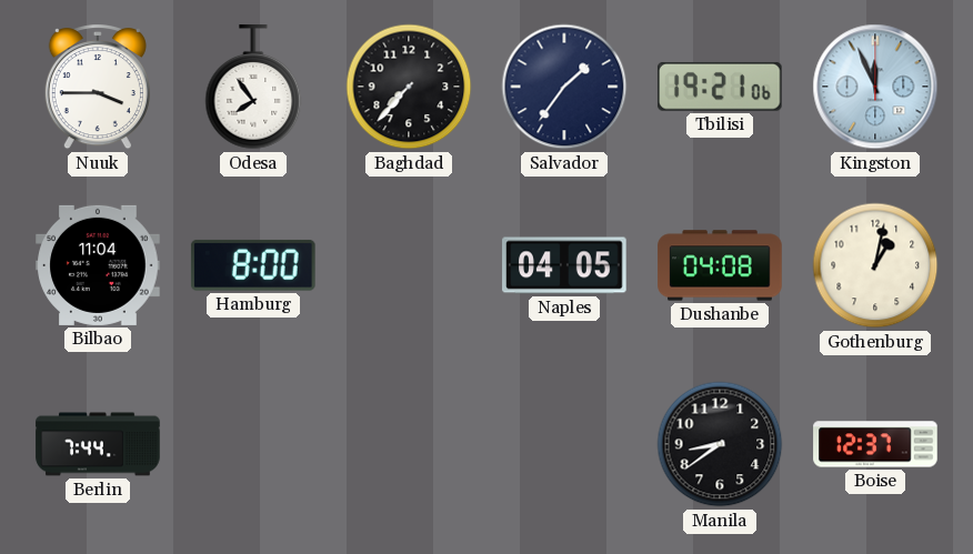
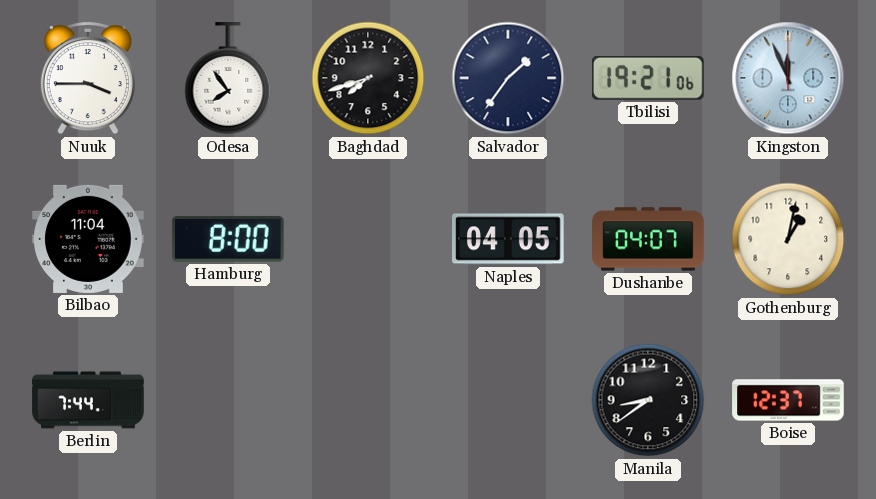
Baghdad: 7:37 -> 7:42
Dushanbe: 04:08 -> 04:07
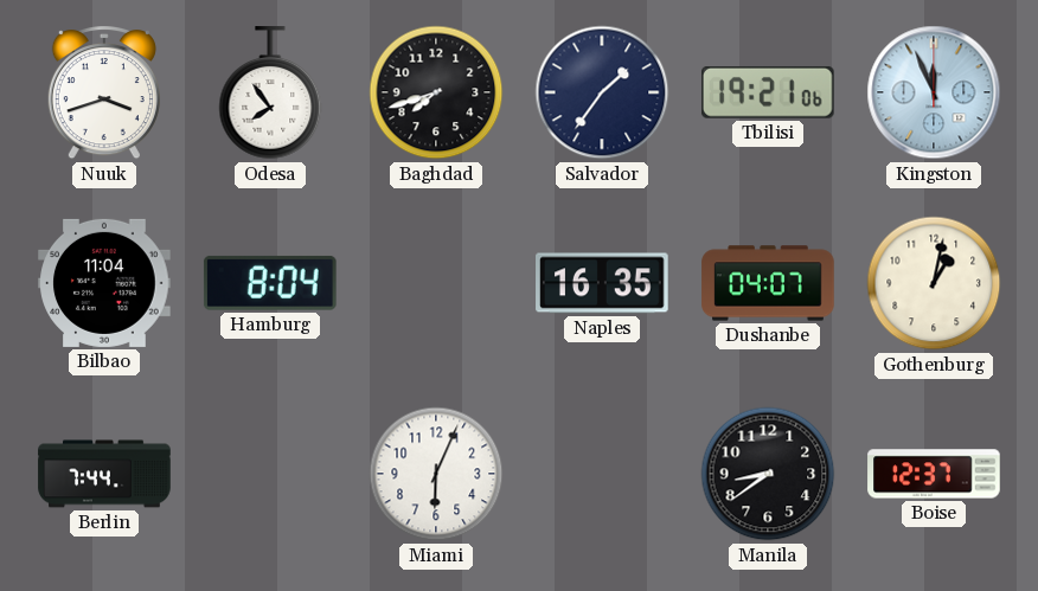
Nuuk: 3:45 -> 3:42
Hamburg: 8:00 -> 8:04
Naples: 04:05 -> 16:35
Miami: none -> 6:04
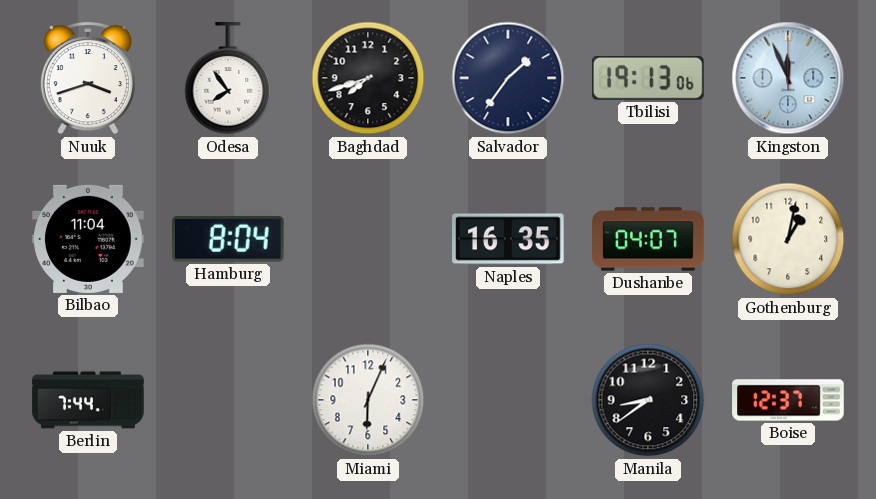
Tbilisi: 19:21 -> 19:13
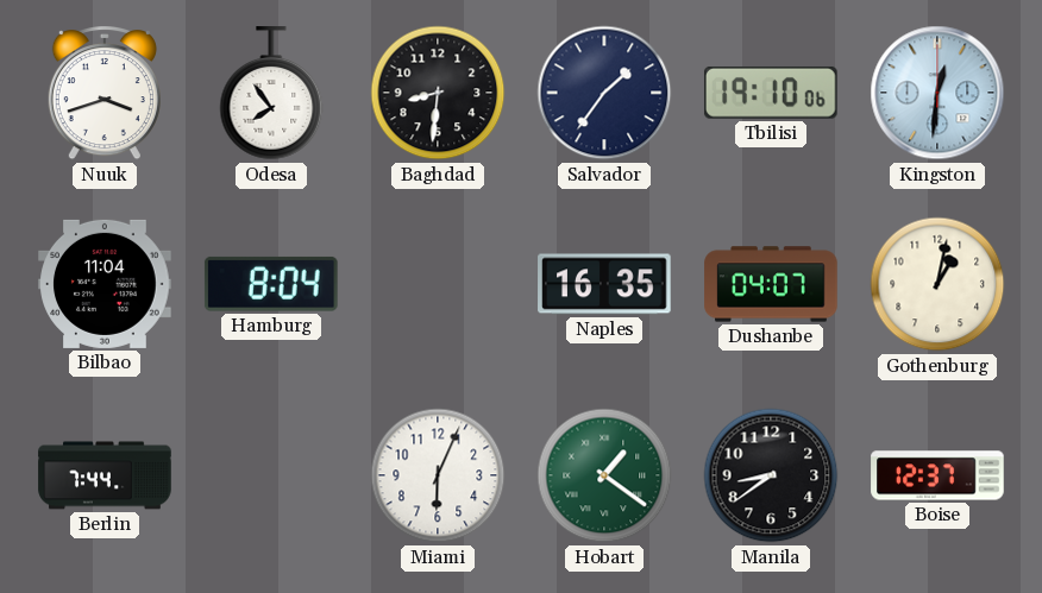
Baghdad: 7:42 -> 8:31
Tbilisi: 19:13 -> 19:10
Kingston: 11:56 -> 12:31
Hobart: none -> 1:21
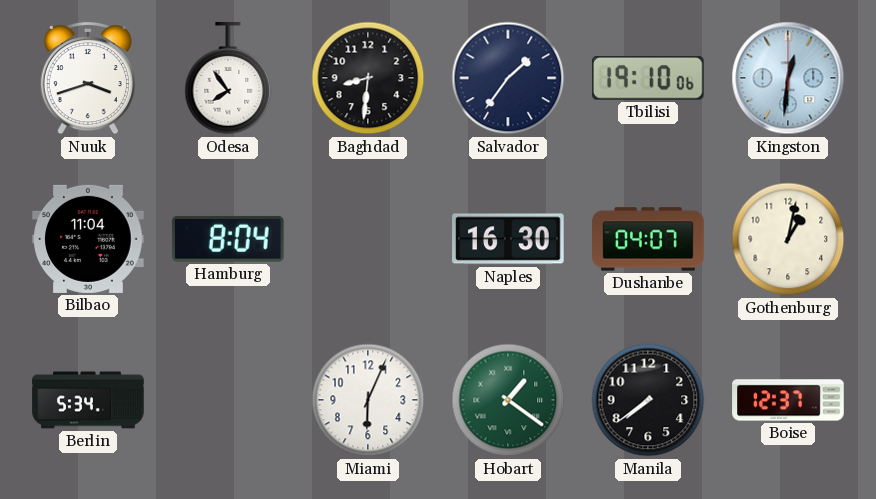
Naples: 16:35 -> 16:30
Berlin: 7:44 -> 5:34
Manila: 8:39 -> 7:39
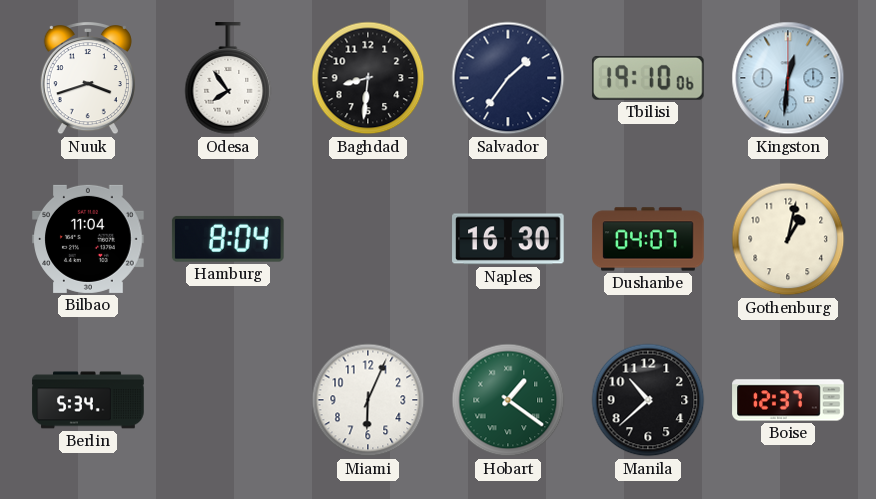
Manila: 7:39 -> 10:38
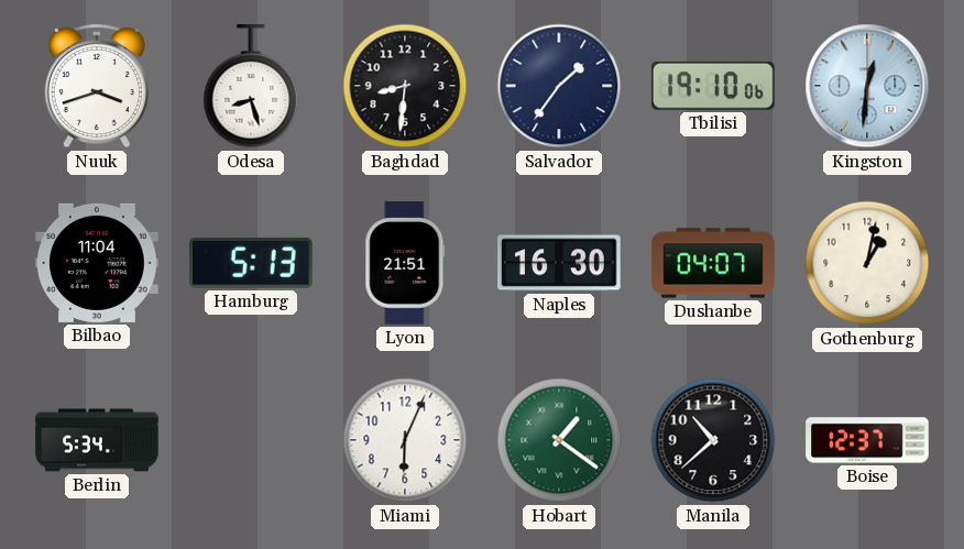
Odesa: 7:54 -> 8:27
Hamburg: 8:04 -> 5:13
Lyon: none -> 21:51
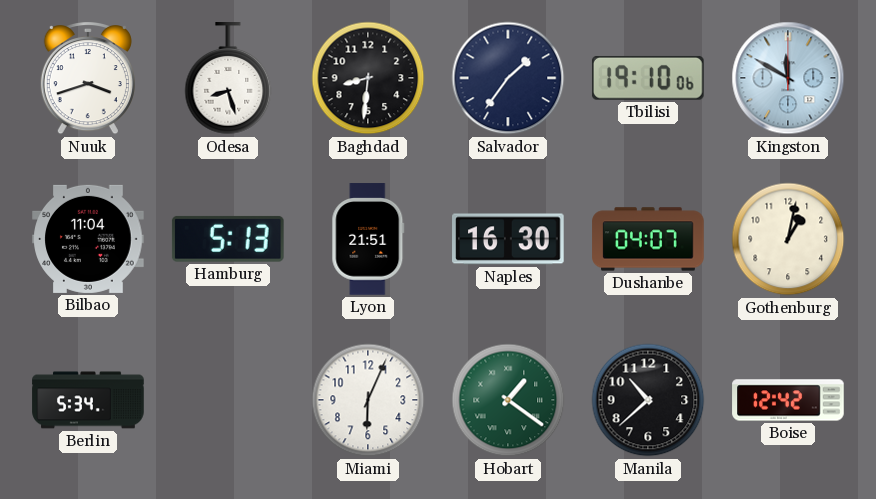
Kingston: 12:31 -> 11:50
Boise: 12:37 -> 12:42
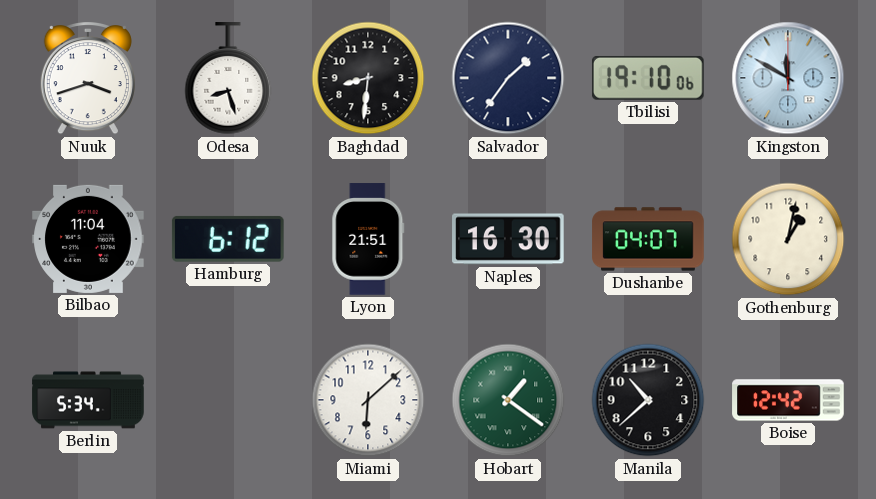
Hamburg: 5:13 -> 6:12
Miami: 6:04 -> 6:08
